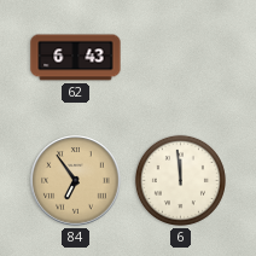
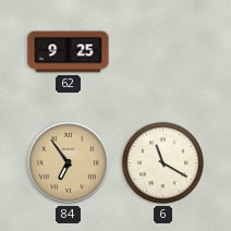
62: 6:43 -> 9:25
6: 11:59 -> 11:20
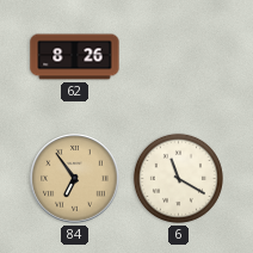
62: 9:25 -> 8:26
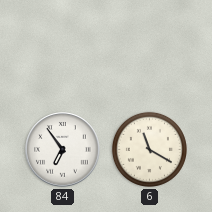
62: 8:26 -> none
84 dial: champagne -> white
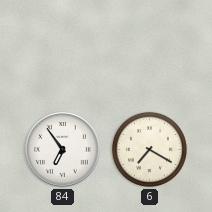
6: 11:20 -> 7:20
